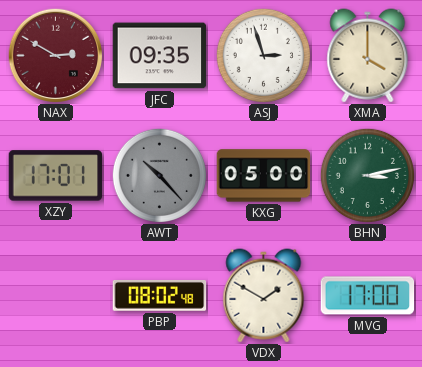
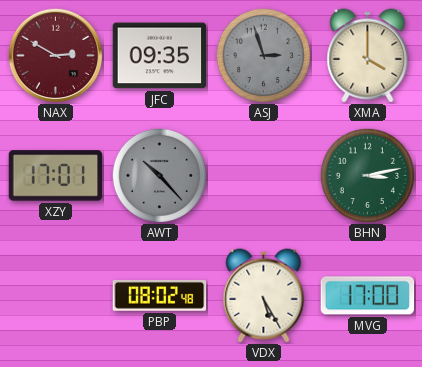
ASJ dial: white -> grey
KXG: 05:00 -> none
VDX: 1:50 -> 5:25
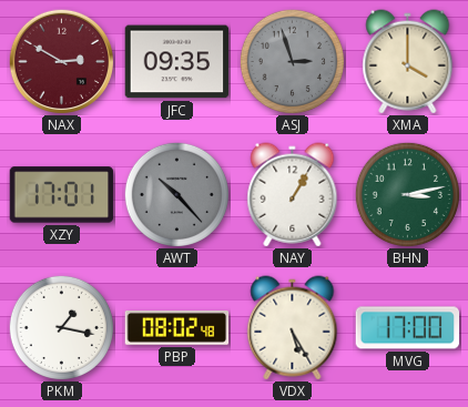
NAY: none -> 1:05
PKM: none -> 1:17
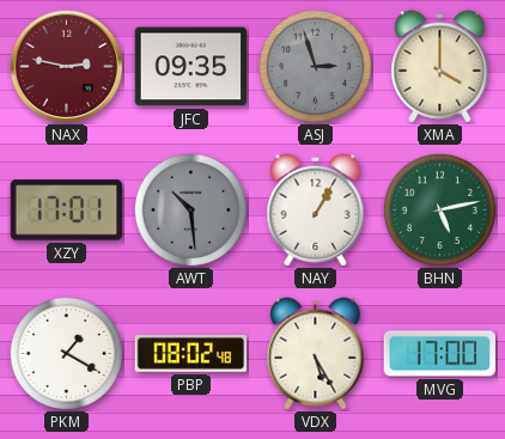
NAX: 2:50 -> 2:47
AWT: 10:23 -> 10:29
BHN: 3:13 -> 5:13
PKM: 1:17 -> 1:20
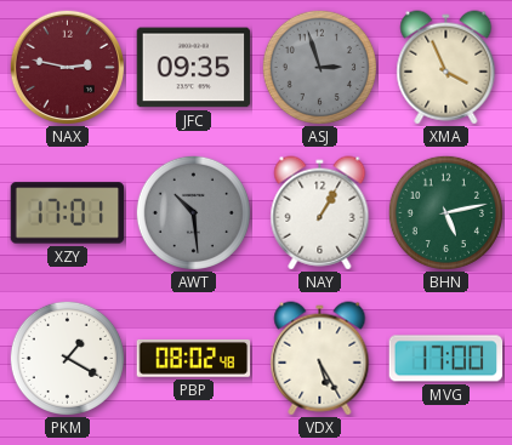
XMA: 4:00 -> 3:56
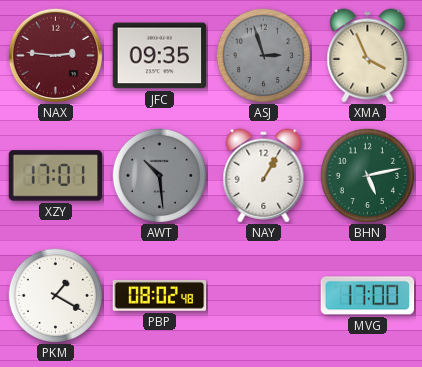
NAX: 2:47 -> 2:46
VDX: 5:25 -> none
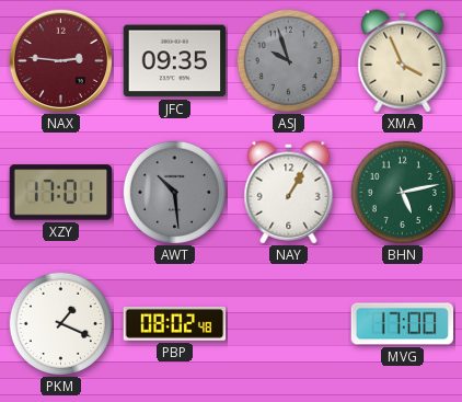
ASJ: 2:57 -> 9:57
PKM: 1:20 -> 1:19
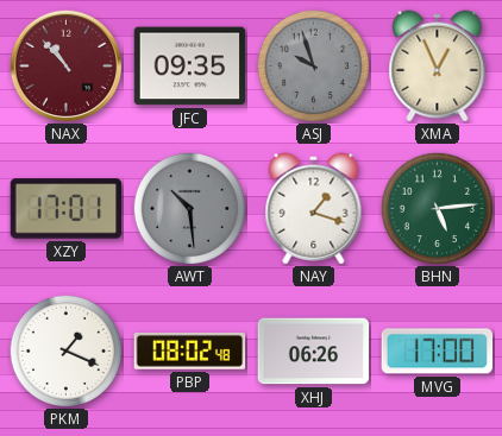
NAX: 2:46 -> 10:53
XMA: 3:56 -> 12:56
NAY: 1:05 -> 1:18
BHN: 5:13 -> 5:14
XHJ: none -> 06:26
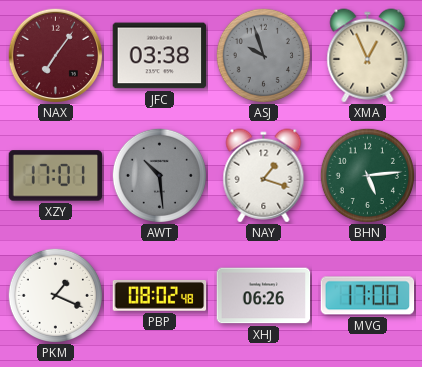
NAX: 10:53 -> 7:06
JFC: 09:35 -> 03:38
